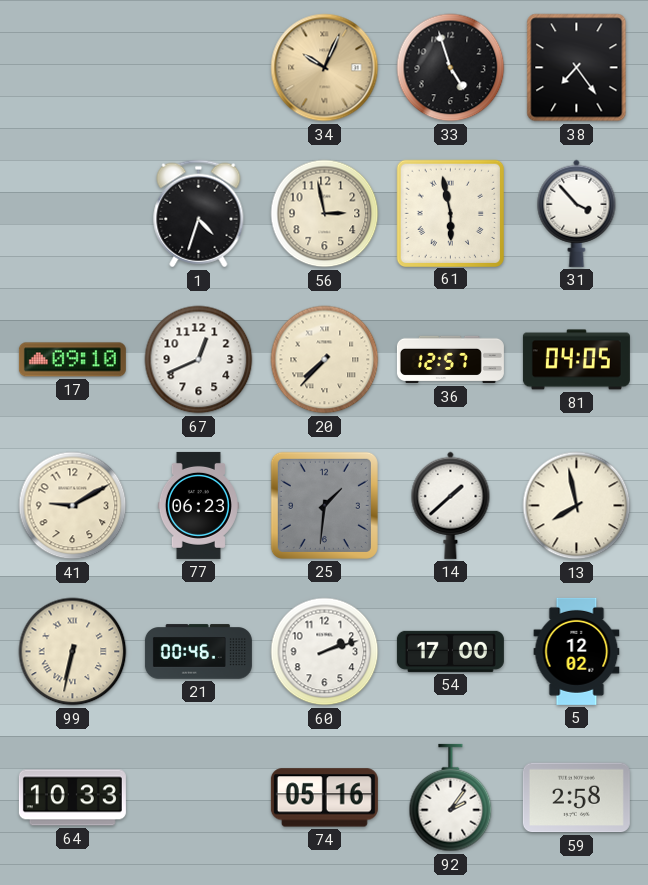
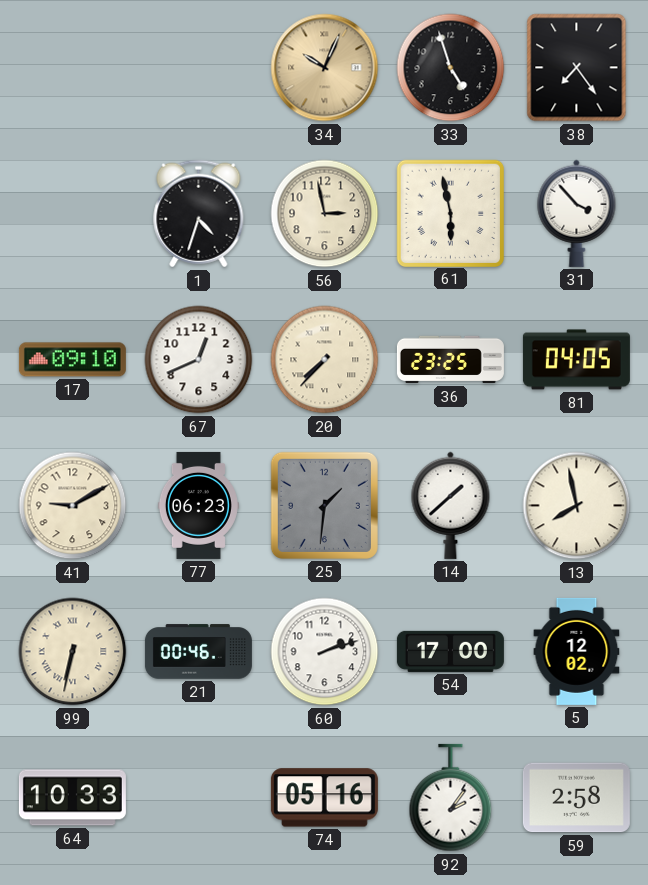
36: 12:57 -> 23:25
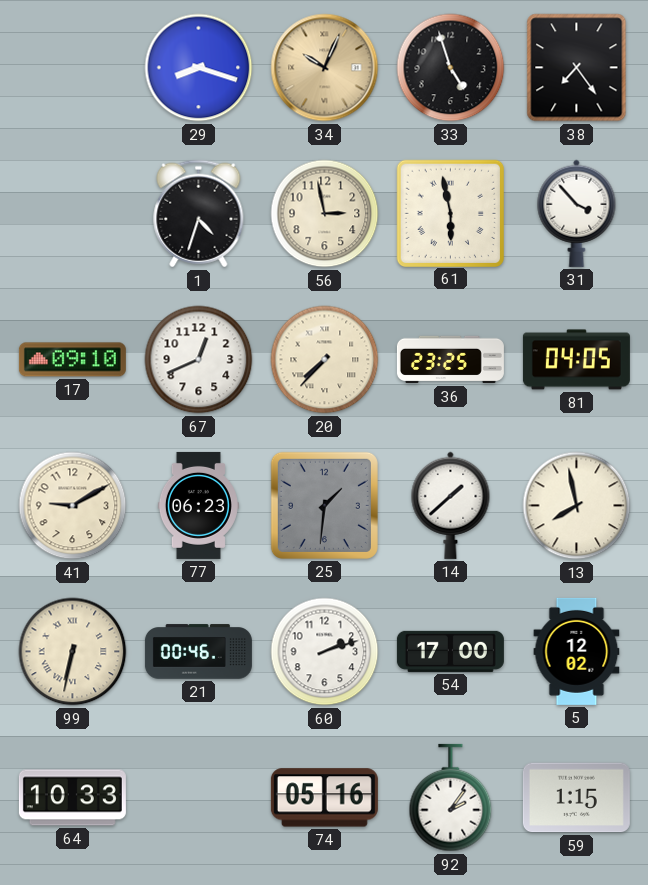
29: none -> 8:18
59: 2:58 -> 1:15
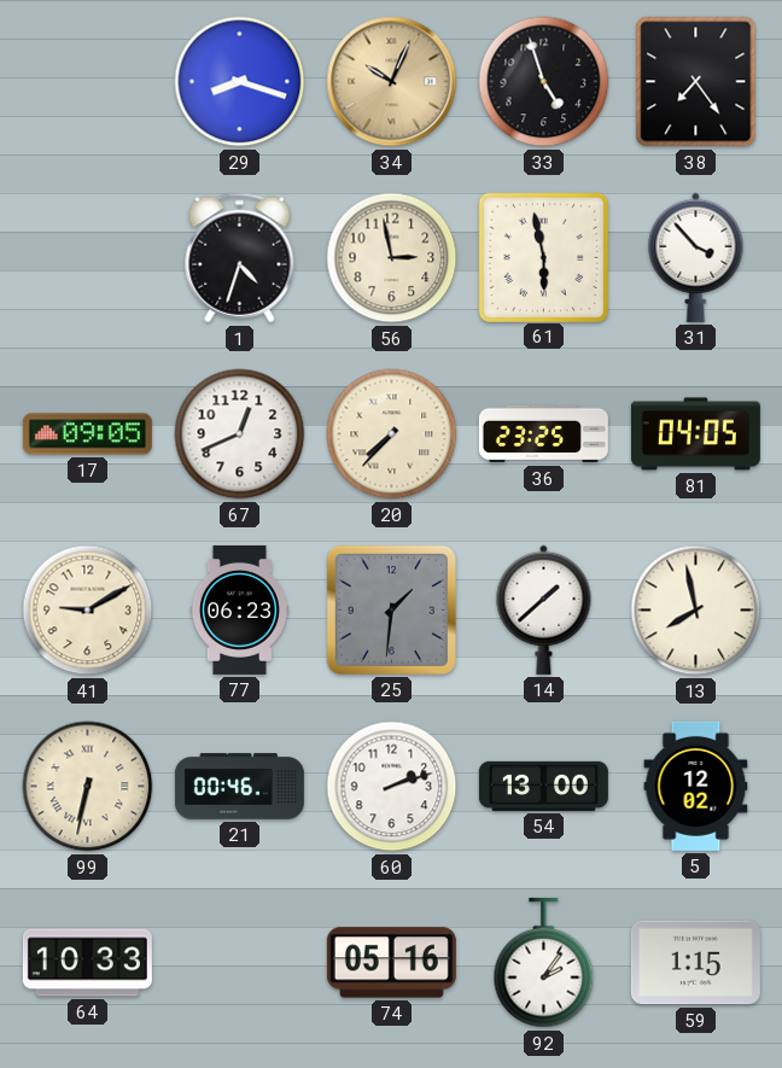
17: 09:10 -> 09:05
54: 17:00 -> 13:00
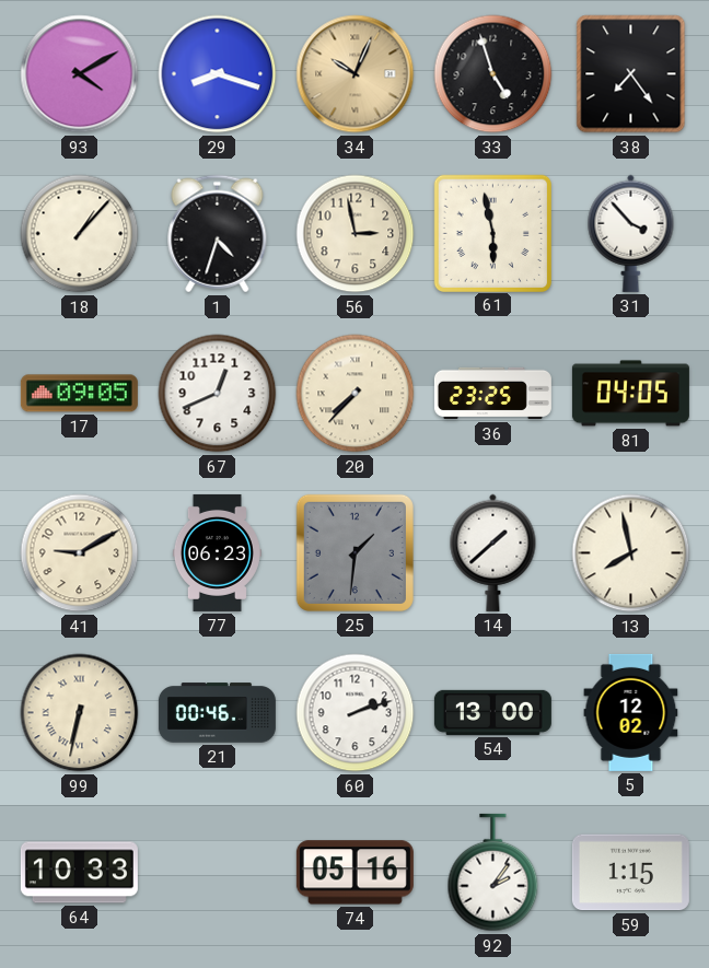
93: none -> 4:10
18: none -> 1:07
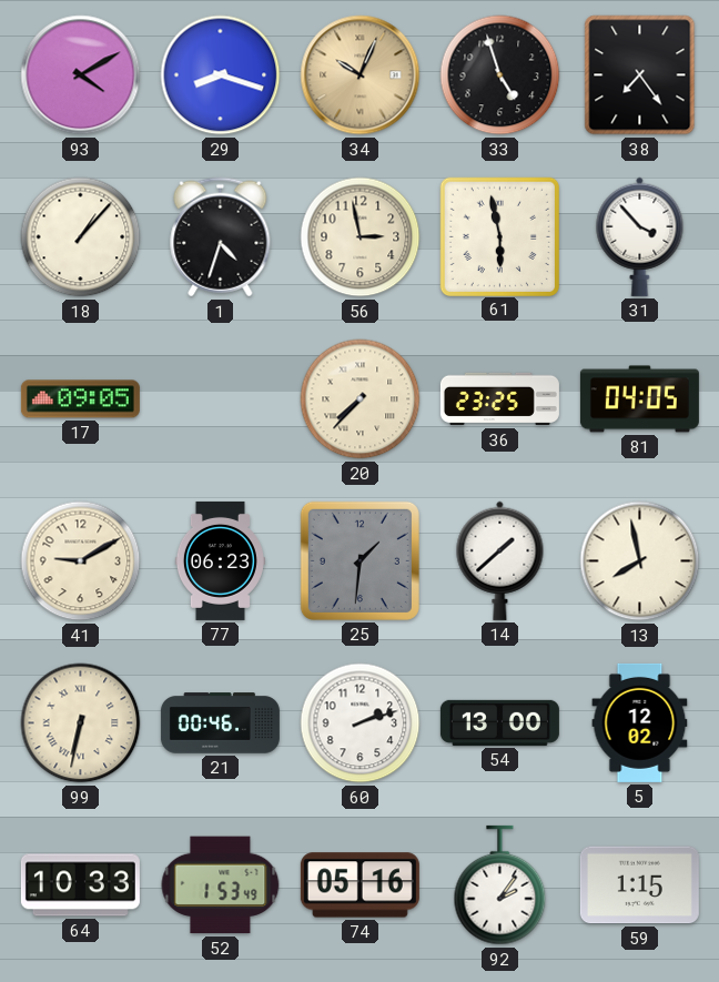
67: 12:41 -> none
52: none -> 1:53
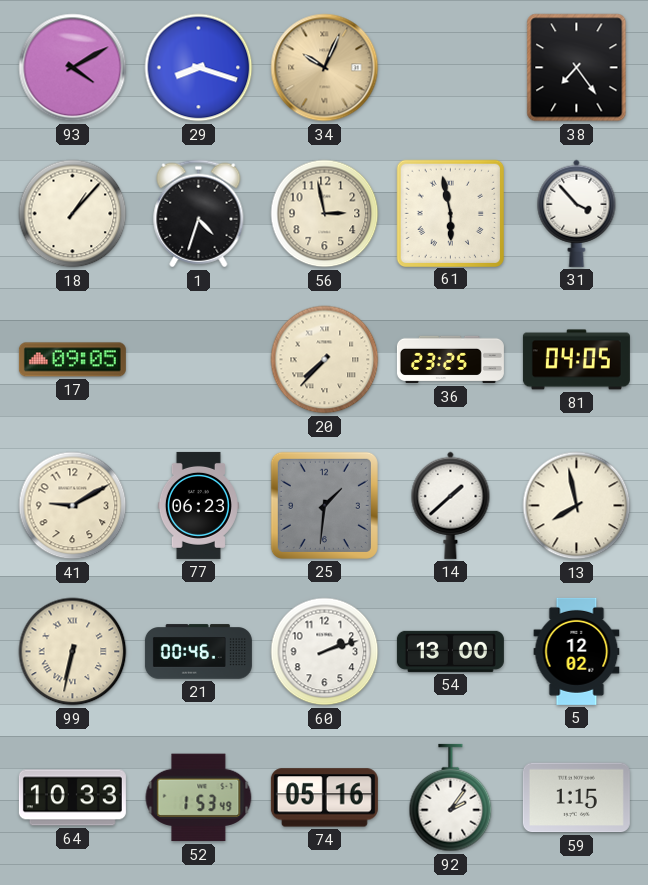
33: 4:57 -> none
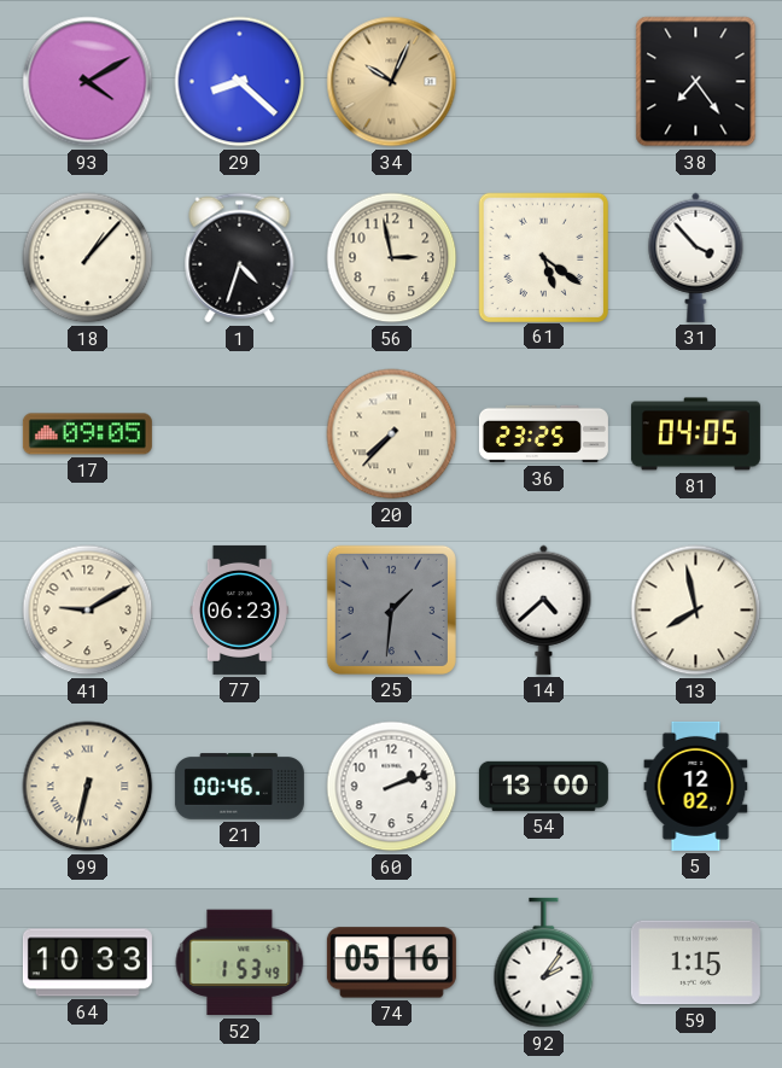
29: 8:18 -> 8:22
61: 5:58 -> 5:21
14: 1:38 -> 4:38
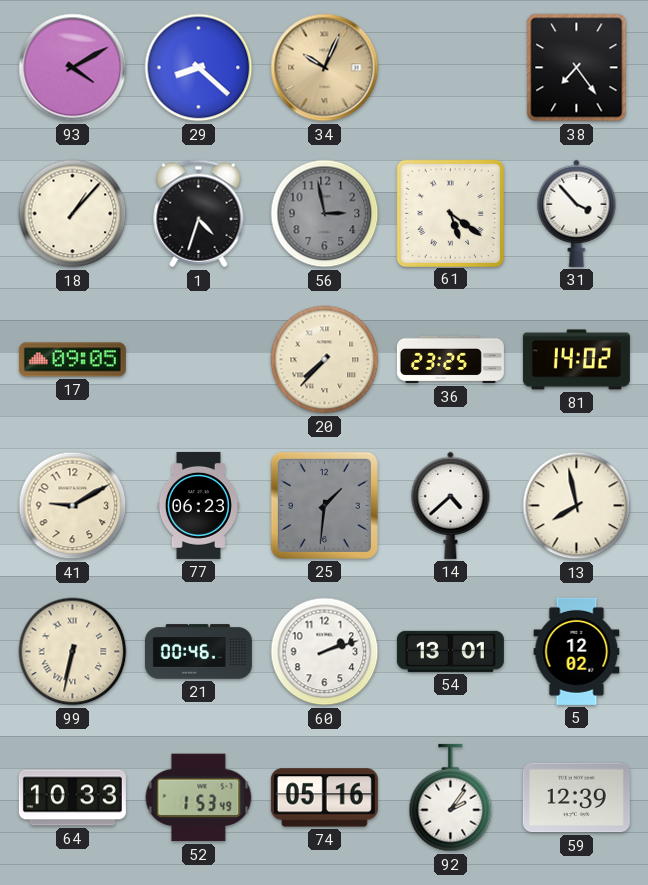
56 dial: cream -> grey
81: 04:05 -> 14:02
54: 13:00 -> 13:01
59: 1:15 -> 12:39
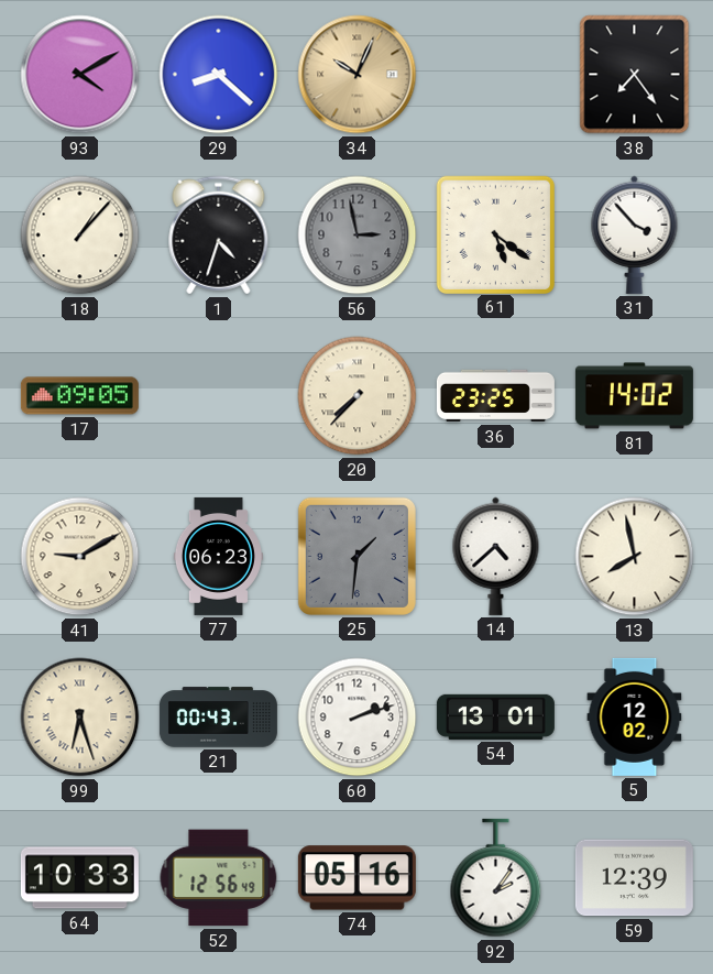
99: 6:32 -> 6:27
21: 00:46 -> 00:43
52: 1:53 -> 12:56
